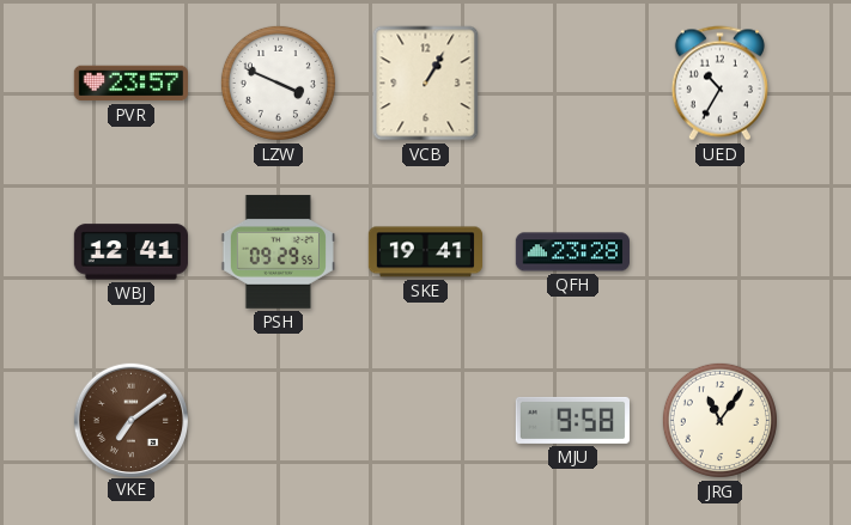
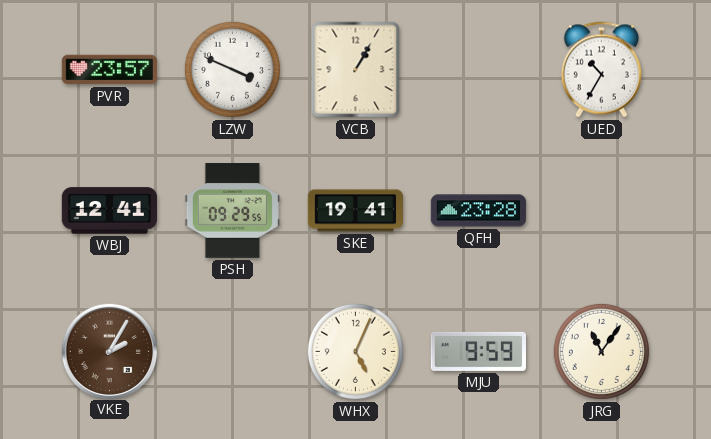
VKE: 7:09 -> 2:05
WHX: none -> 5:04
MJU: 9:58 -> 9:59
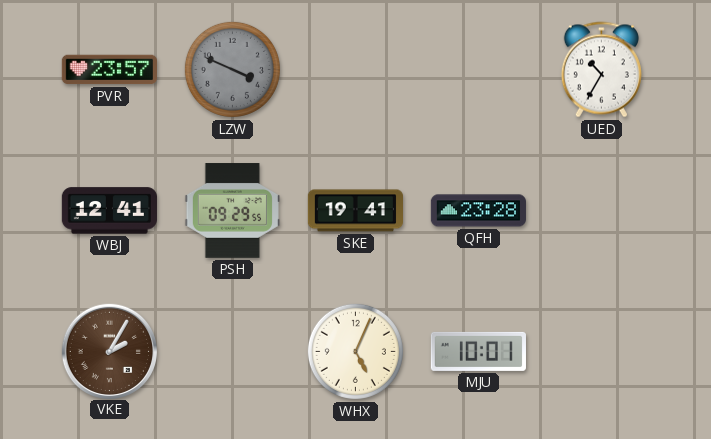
LZW dial: white -> grey
VCB: 1:05 -> none
MJU: 9:59 -> 10:01
JRG: 11:06 -> none
